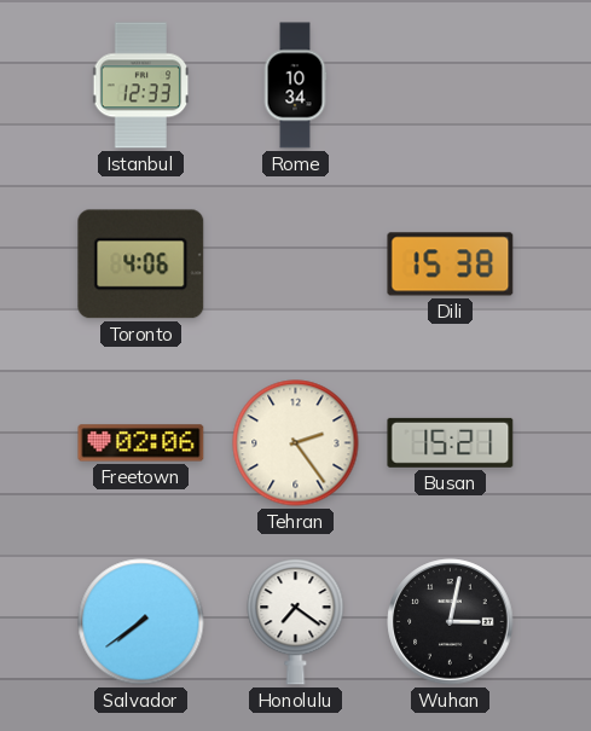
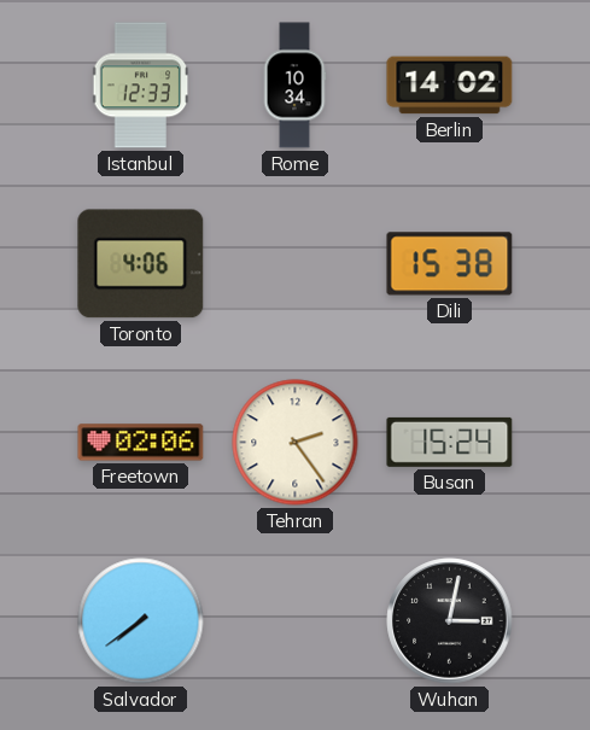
Berlin: none -> 14:02
Busan: 15:21 -> 15:24
Honolulu: 7:21 -> none
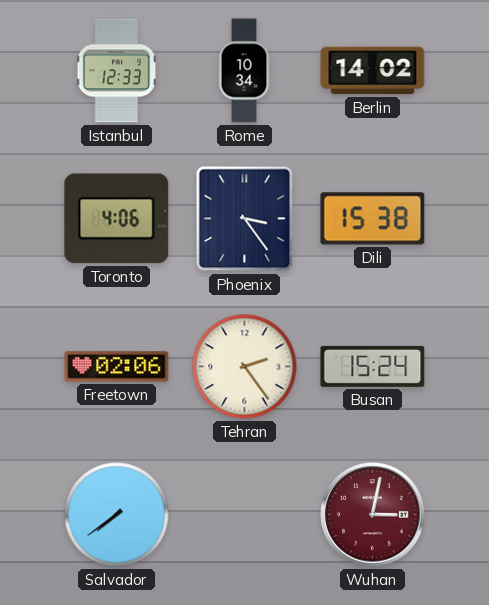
Phoenix: none -> 3:24
Wuhan dial: black -> burgundy
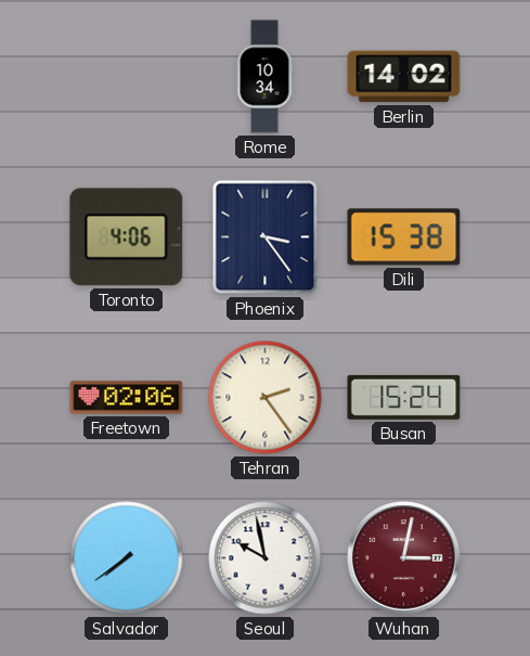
Istanbul: 12:33 -> none
Seoul: none -> 9:58
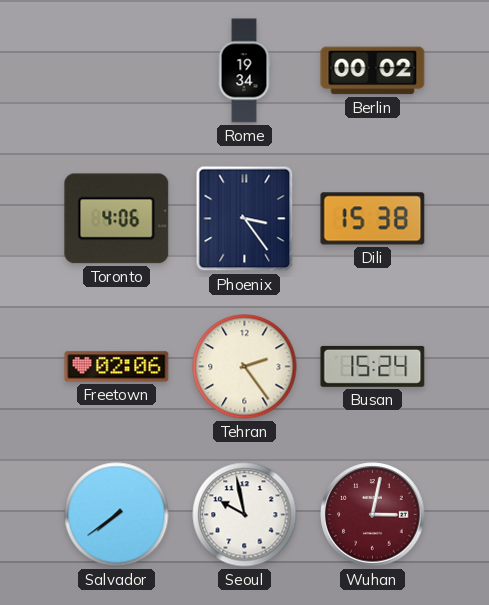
Rome: 10:34 -> 19:34
Berlin: 14:02 -> 00:02
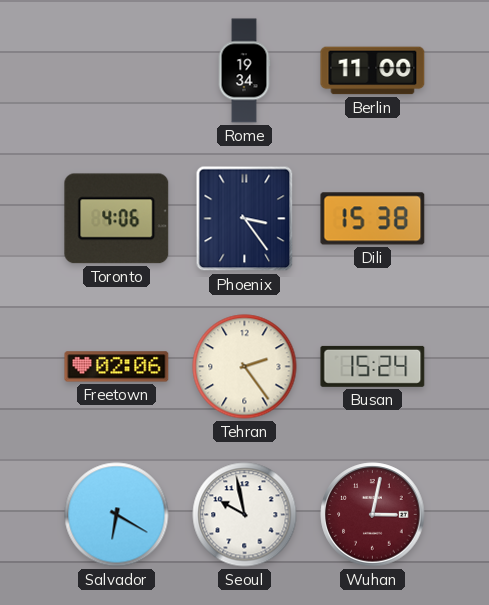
Berlin: 00:02 -> 11:00
Salvador: 7:39 -> 6:20
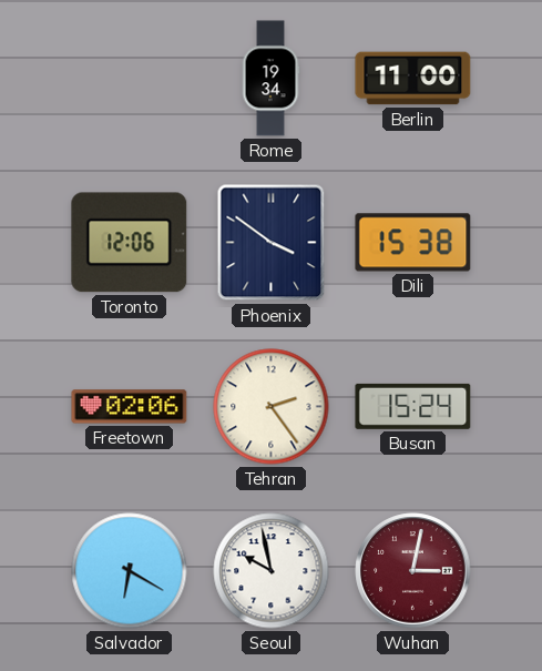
Toronto: 4:06 -> 12:06
Phoenix: 3:24 -> 3:51
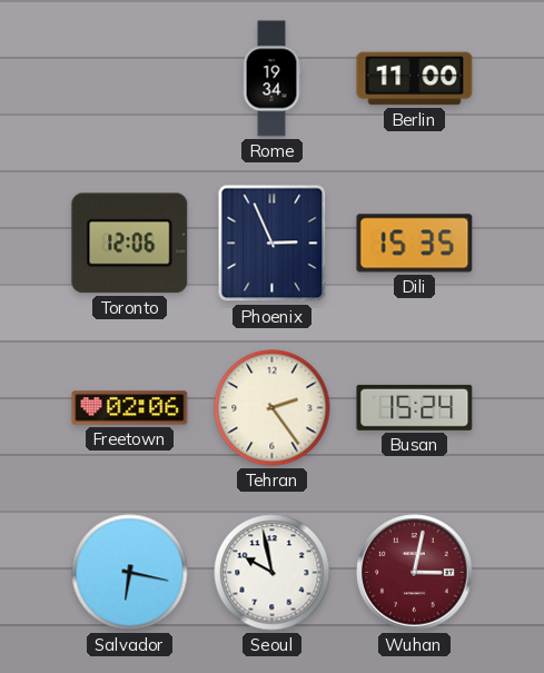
Phoenix: 3:51 -> 2:56
Dili: 15:38 -> 15:35
Salvador: 6:20 -> 6:17
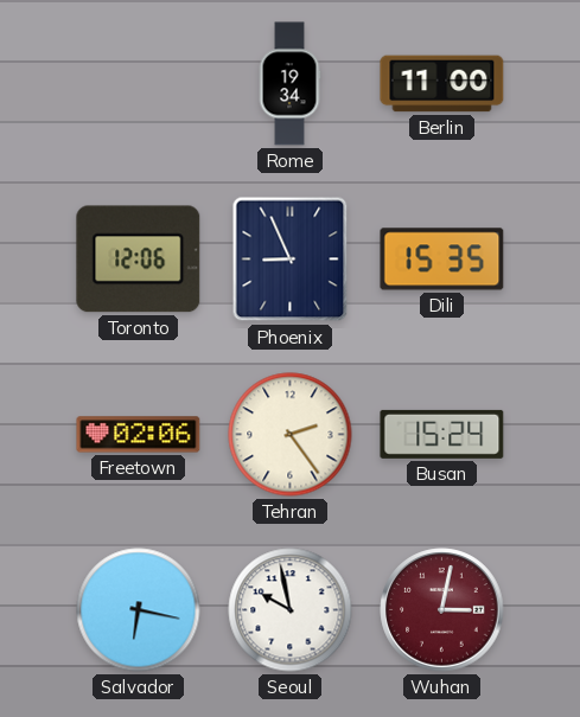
Phoenix: 2:56 -> 8:56
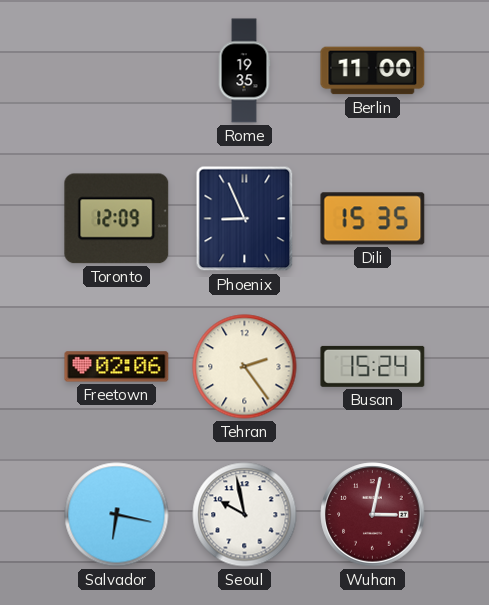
Rome: 19:34 -> 19:35
Toronto: 12:06 -> 12:09
